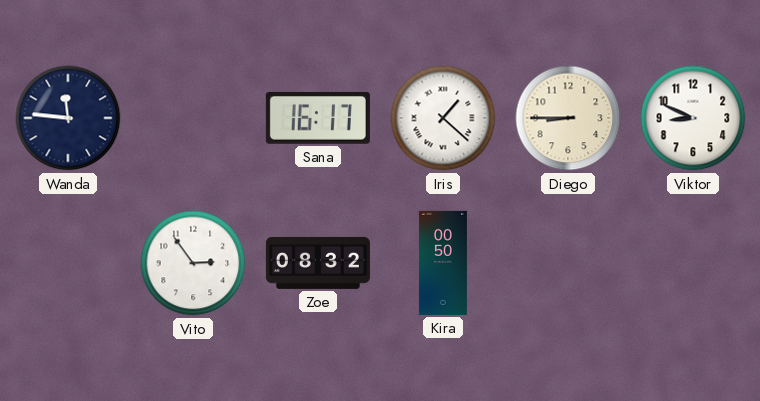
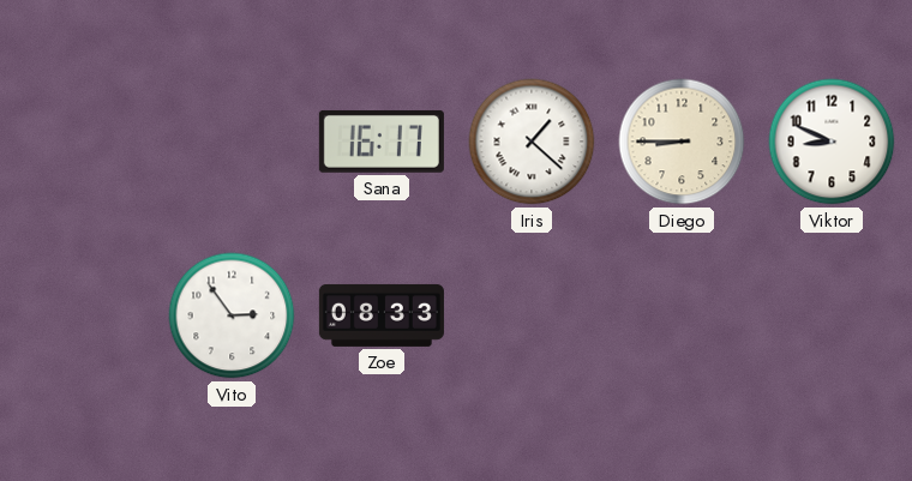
Wanda: 11:46 -> none
Zoe: 08:32 -> 08:33
Kira: 00:50 -> none
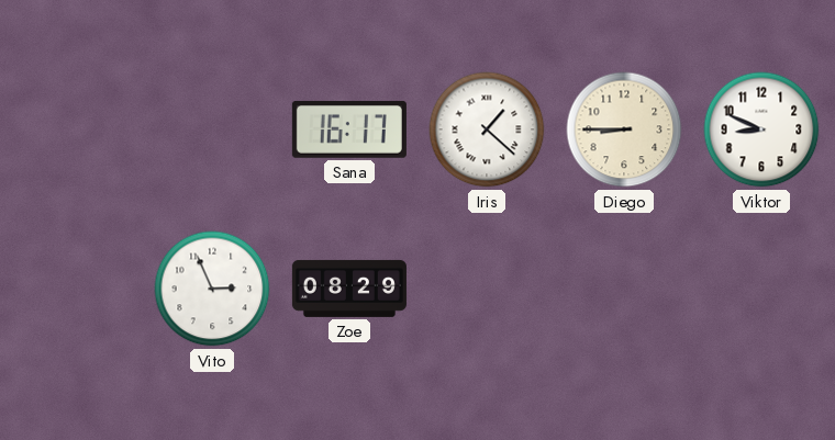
Vito: 2:54 -> 2:56
Zoe: 08:33 -> 08:29
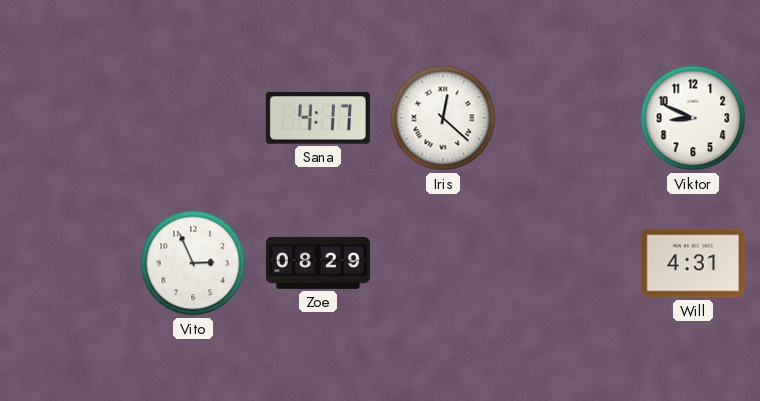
Sana: 16:17 -> 4:17
Iris: 1:22 -> 12:22
Diego: 8:45 -> none
Will: none -> 4:31
